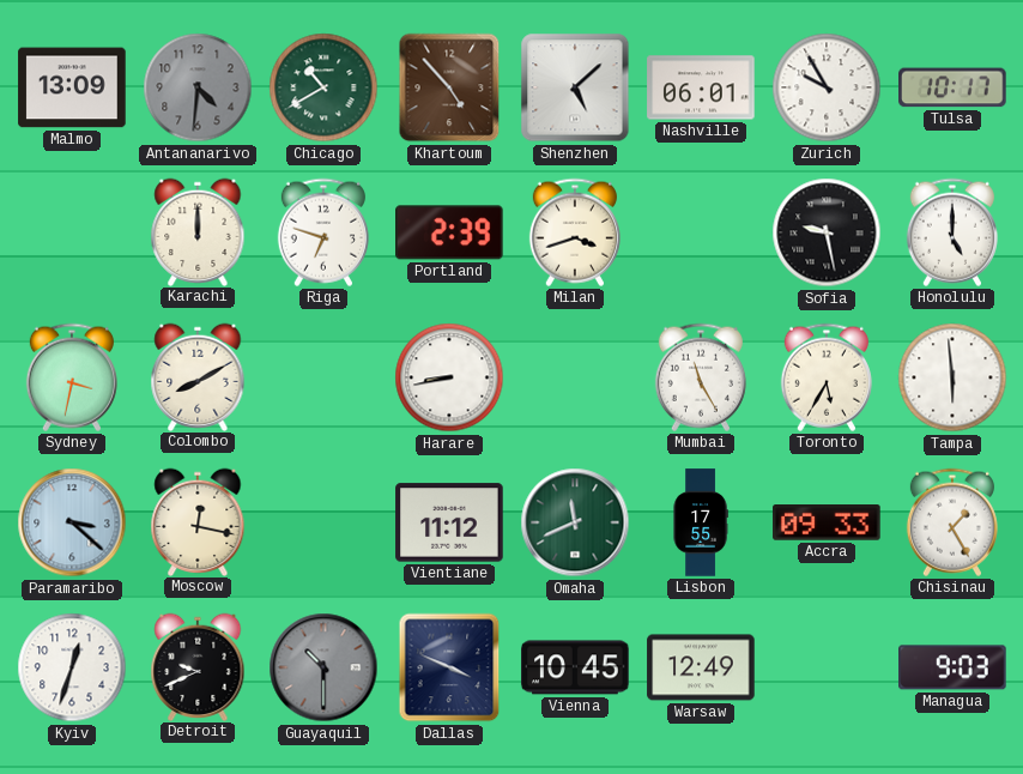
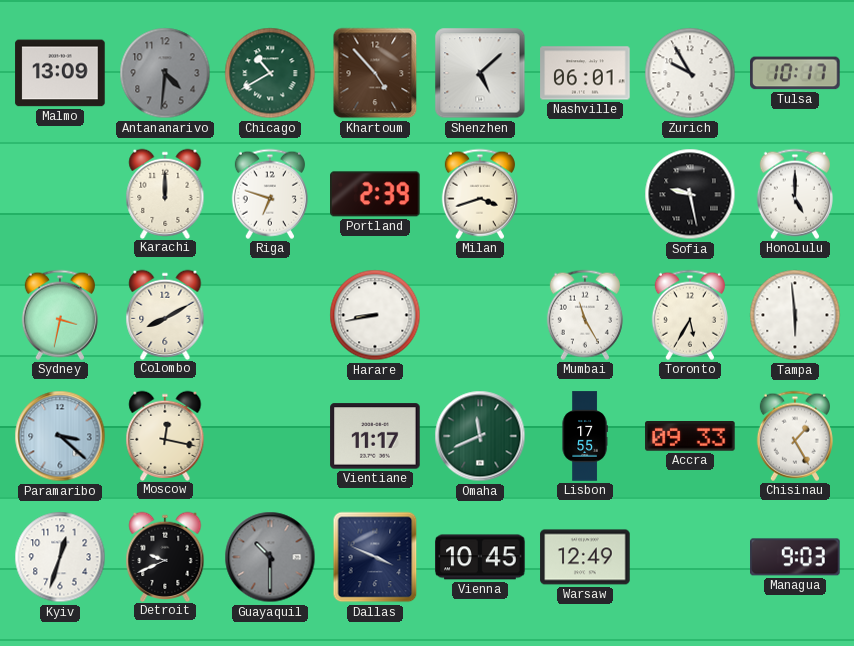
Vientiane: 11:12 -> 11:17
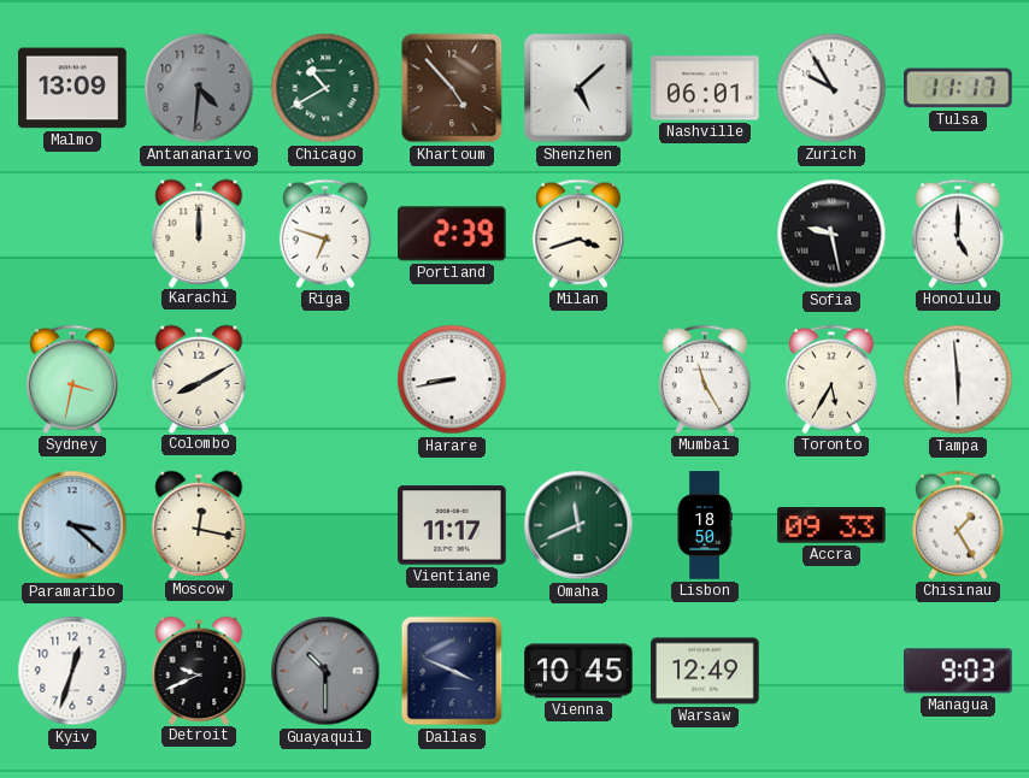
Tulsa: 10:17 -> 11:17
Lisbon: 17:55 -> 18:50
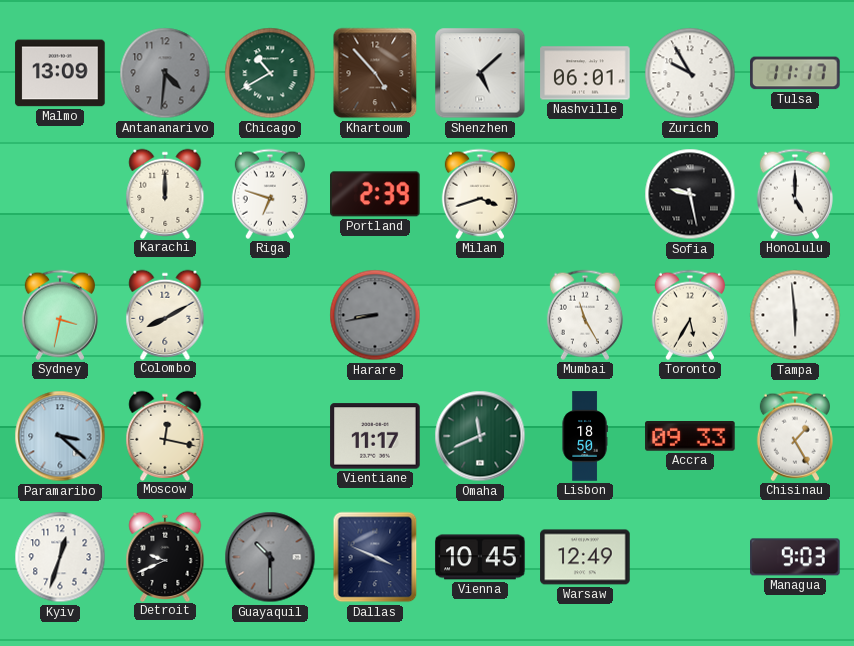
Harare dial: white -> grey
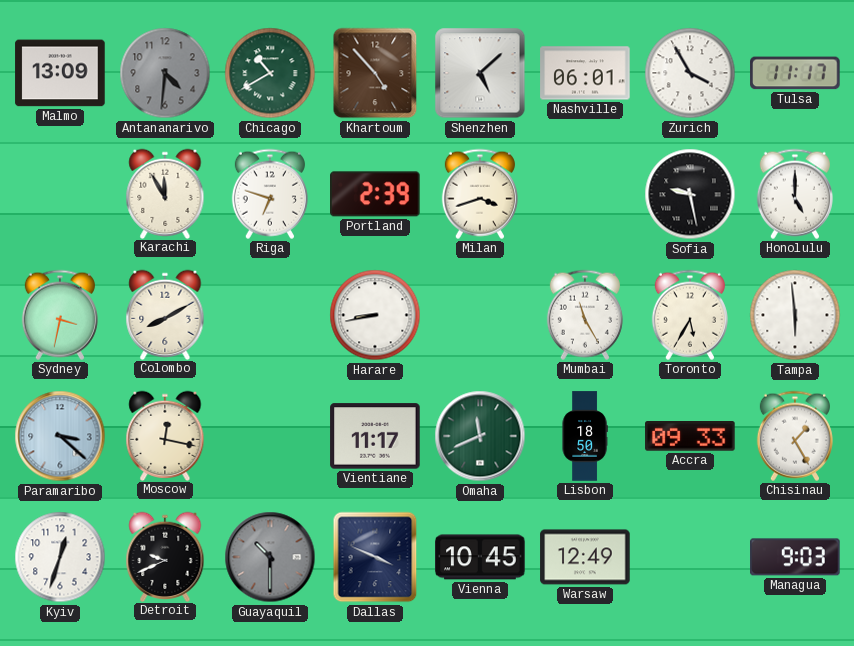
Zurich: 9:55 -> 3:55
Karachi: 12:00 -> 11:55
Harare dial: grey -> white
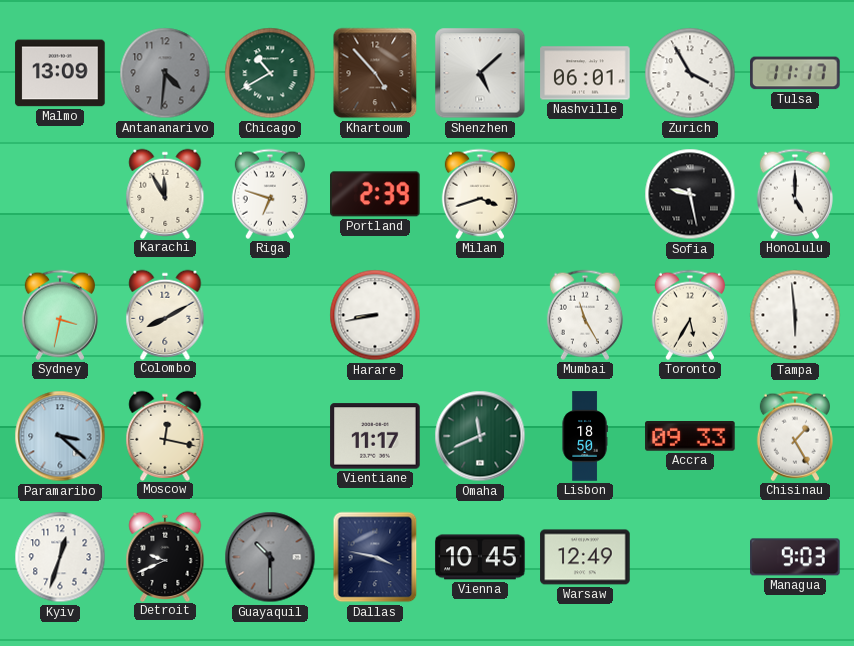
Dallas: 3:49 -> 3:47
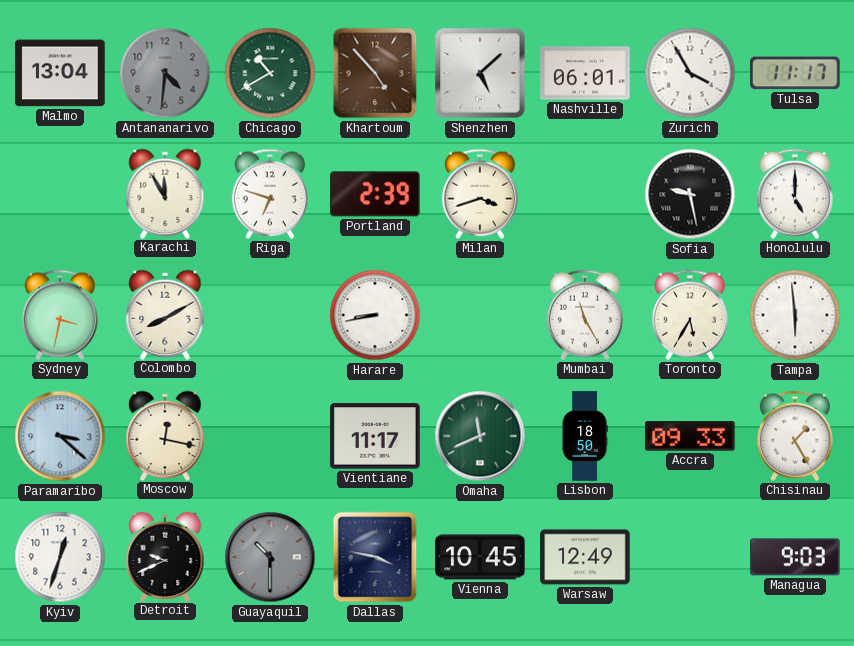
Malmo: 13:09 -> 13:04
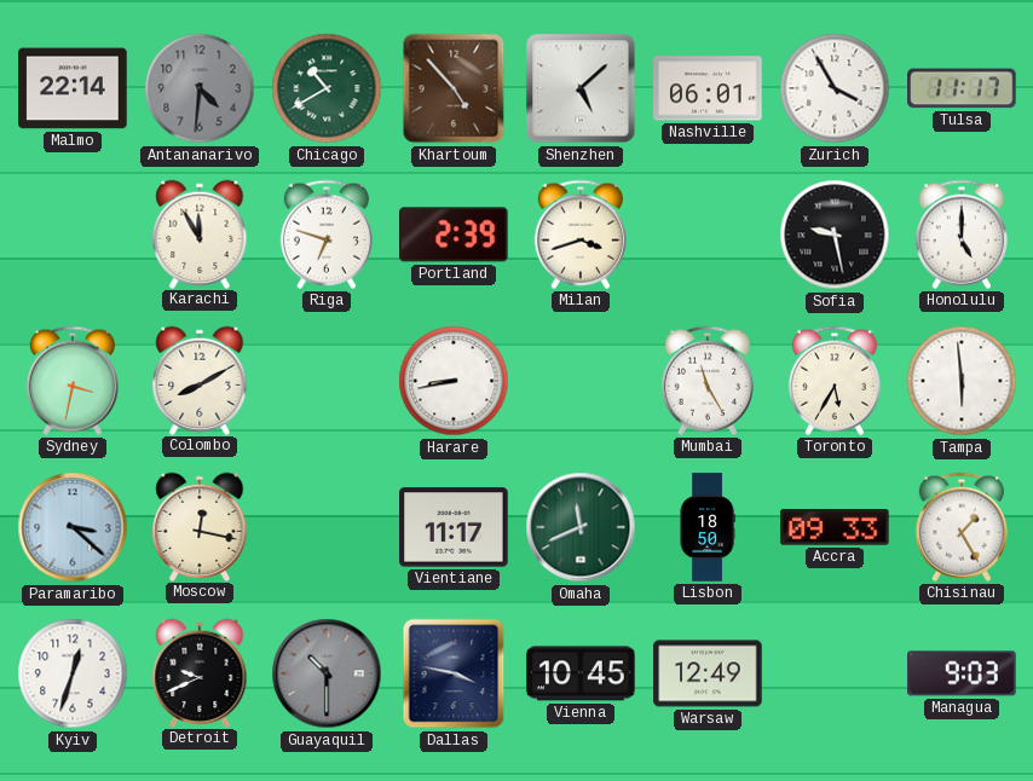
Malmo: 13:04 -> 22:14
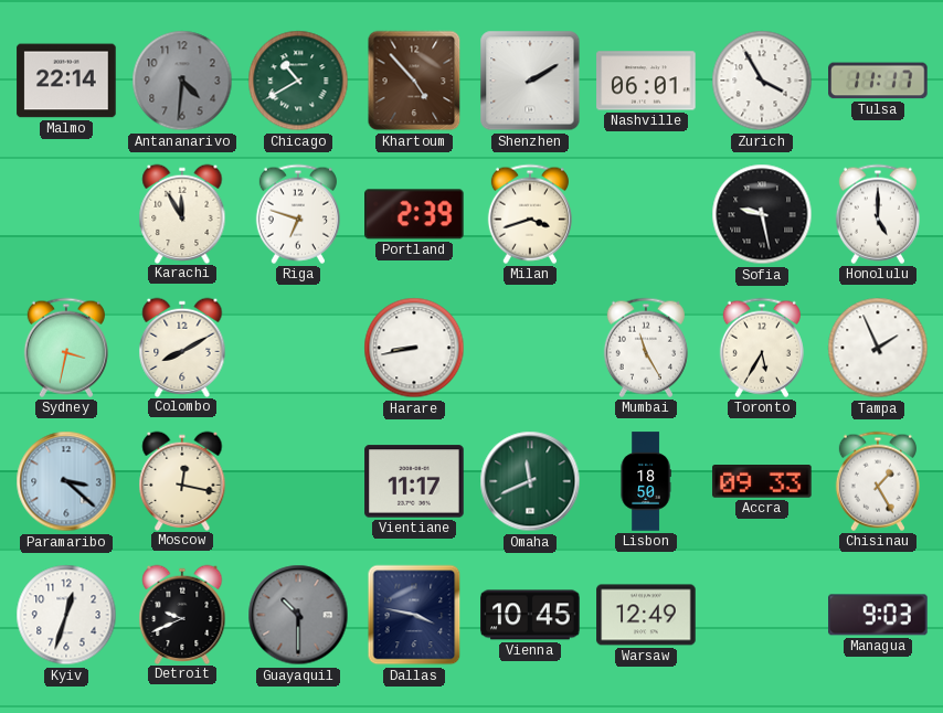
Shenzhen: 5:08 -> 2:10
Tampa: 5:59 -> 1:56
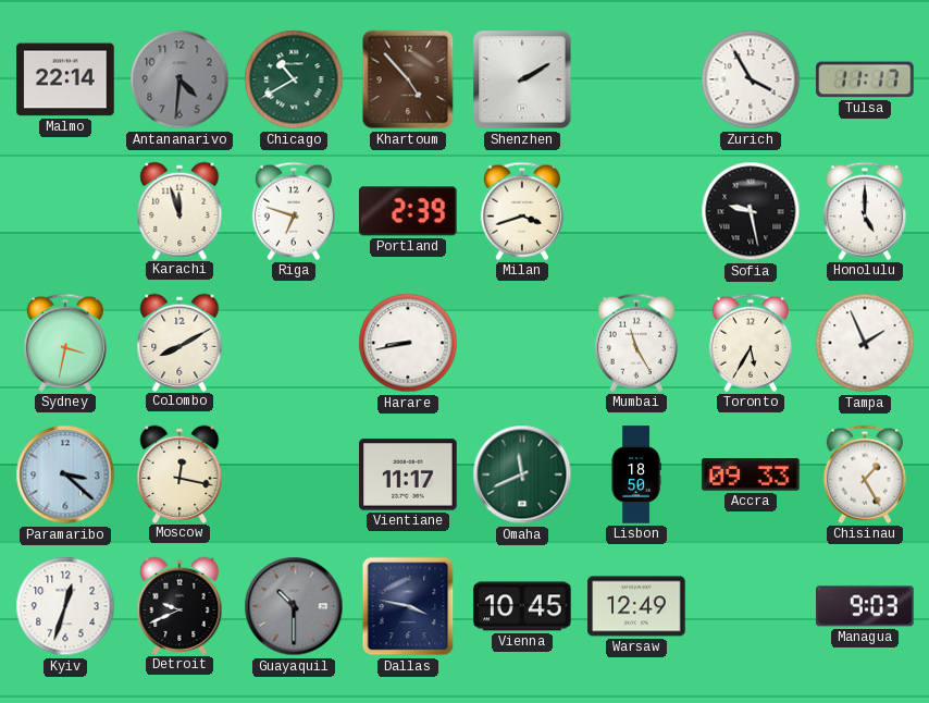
Nashville: 06:01 -> none
Karachi: 11:55 -> 11:57
